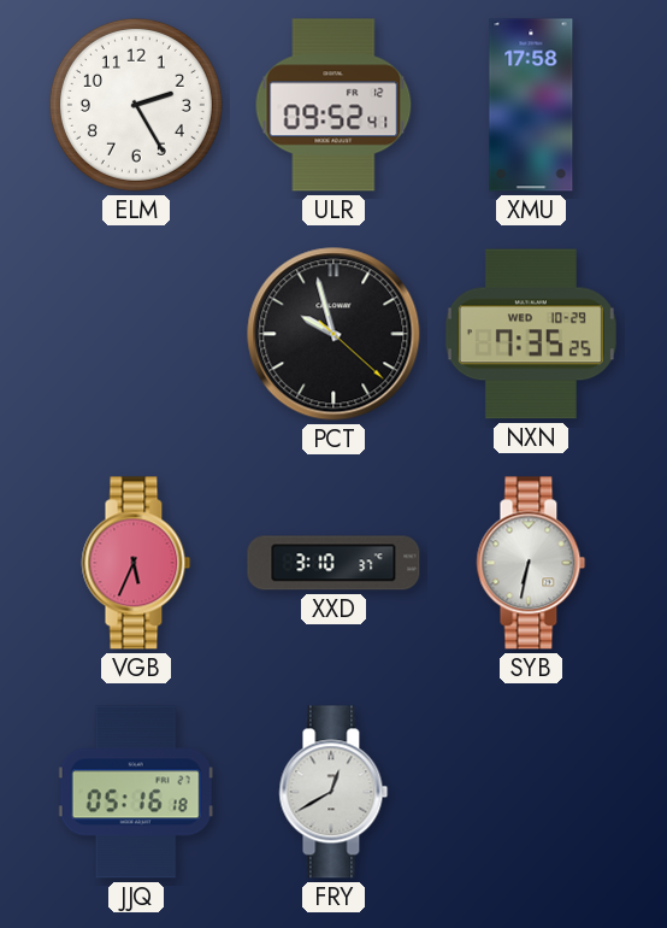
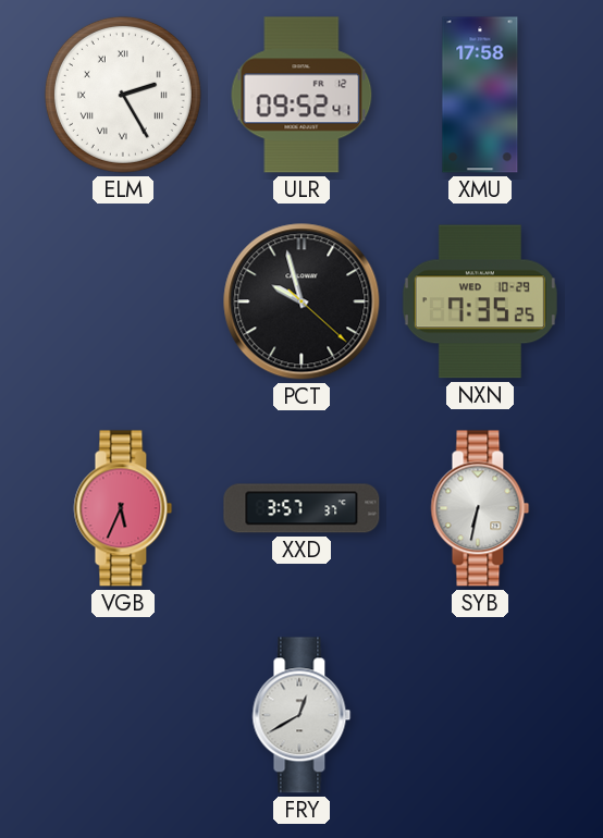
ELM numerals: Arabic -> Roman
XXD: 3:10 -> 3:57
JJQ: 05:16 -> none
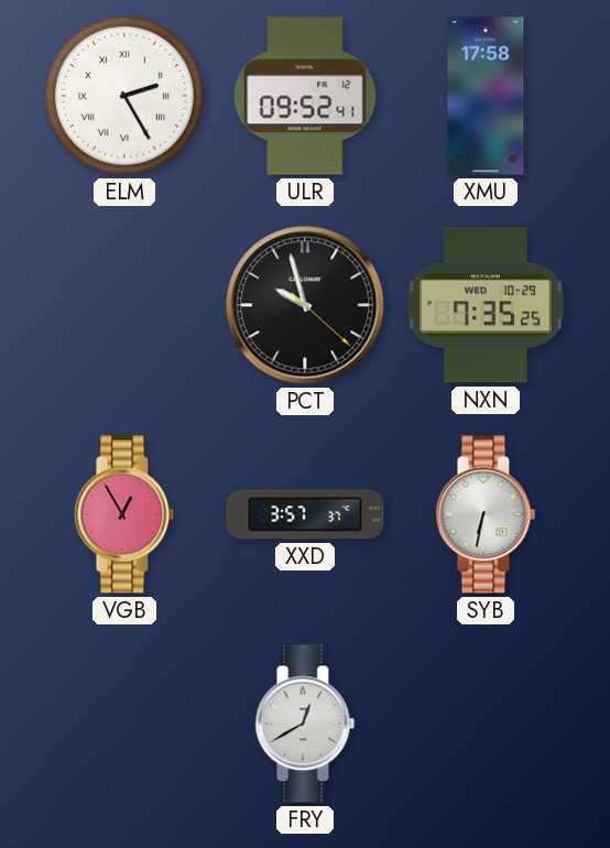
VGB: 5:34 -> 12:55
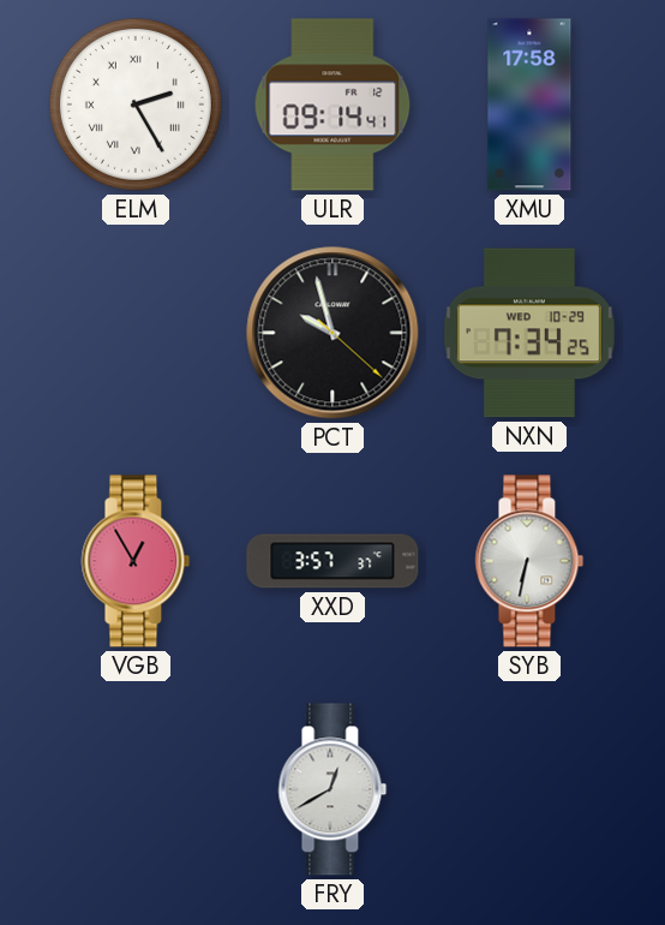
ULR: 09:52 -> 09:14
NXN: 7:35 -> 7:34
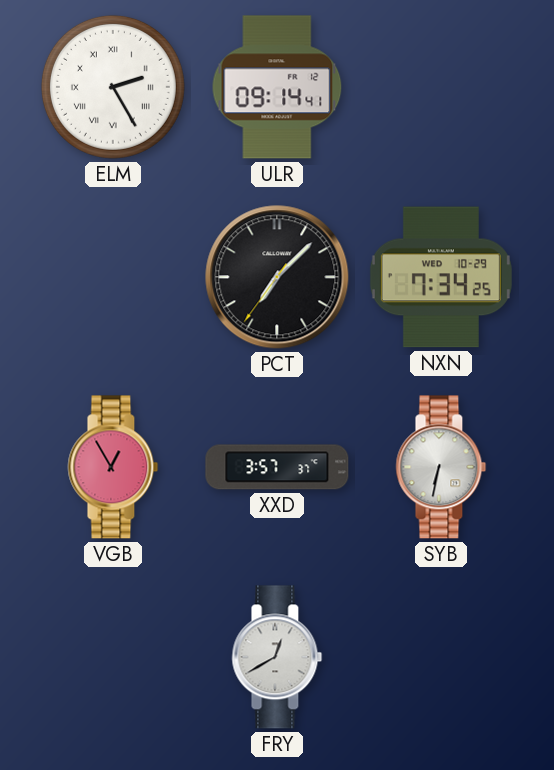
XMU: 17:58 -> none
PCT: 9:57 -> 7:07
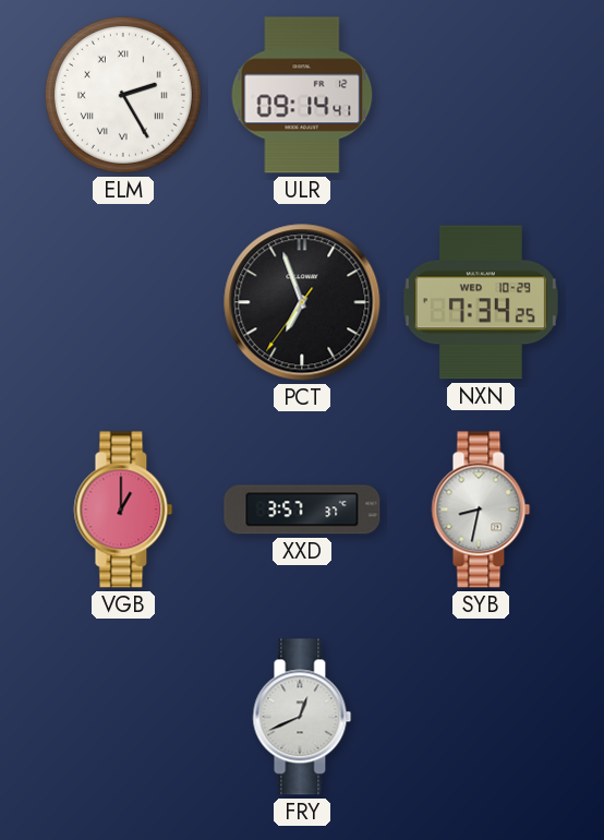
PCT: 7:07 -> 6:56
VGB: 12:55 -> 1:00
SYB: 6:32 -> 8:32
FRY: 12:40 -> 12:41
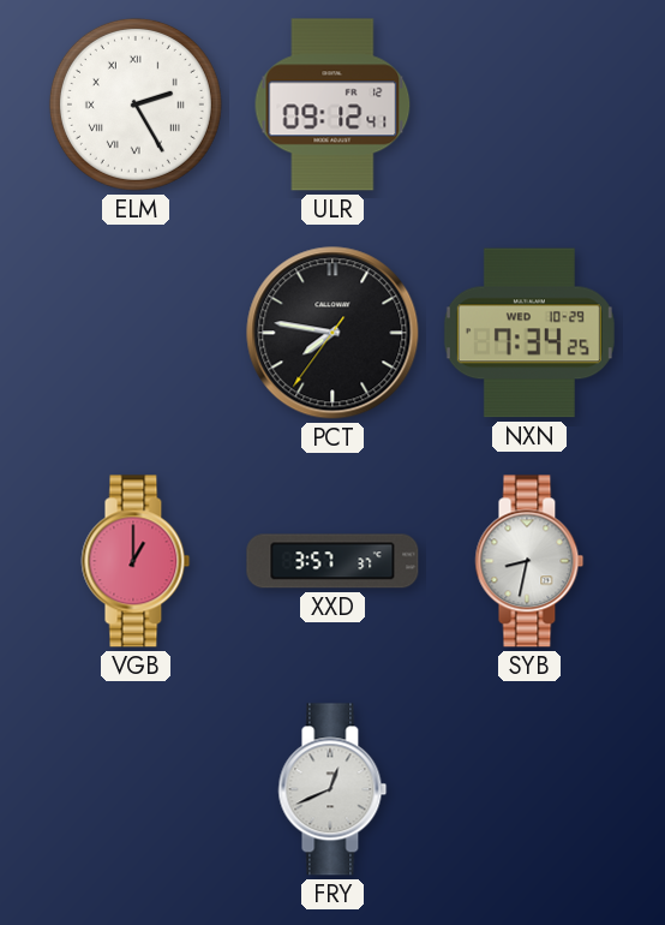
ULR: 09:14 -> 09:12
PCT: 6:56 -> 7:46
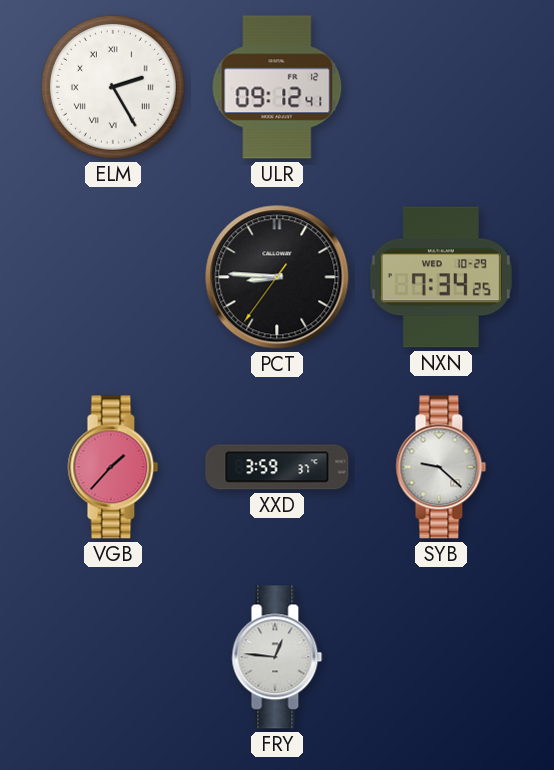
PCT: 7:46 -> 8:45
VGB: 1:00 -> 1:37
XXD: 3:57 -> 3:59
SYB: 8:32 -> 9:22
FRY: 12:41 -> 12:46
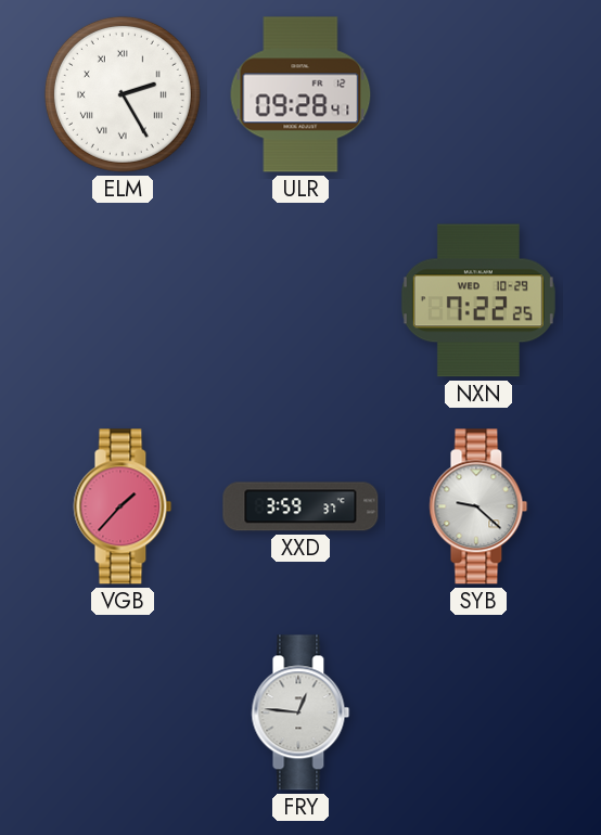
ULR: 09:12 -> 09:28
PCT: 8:45 -> none
NXN: 7:34 -> 7:22
